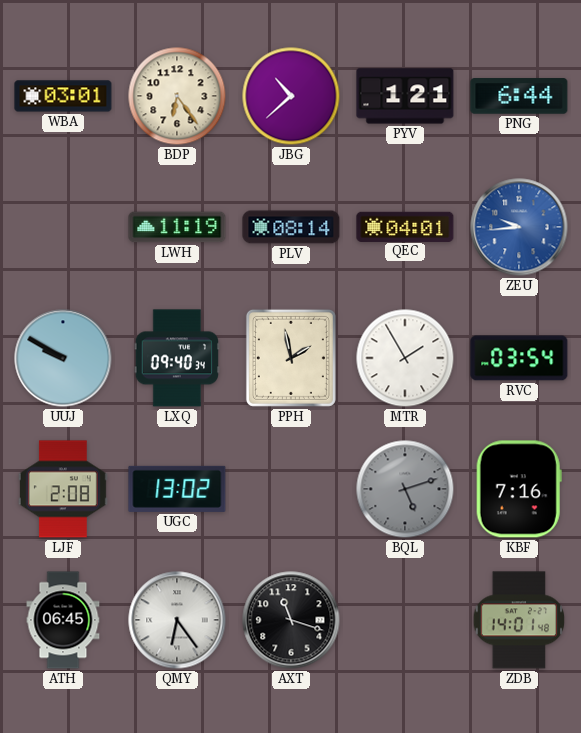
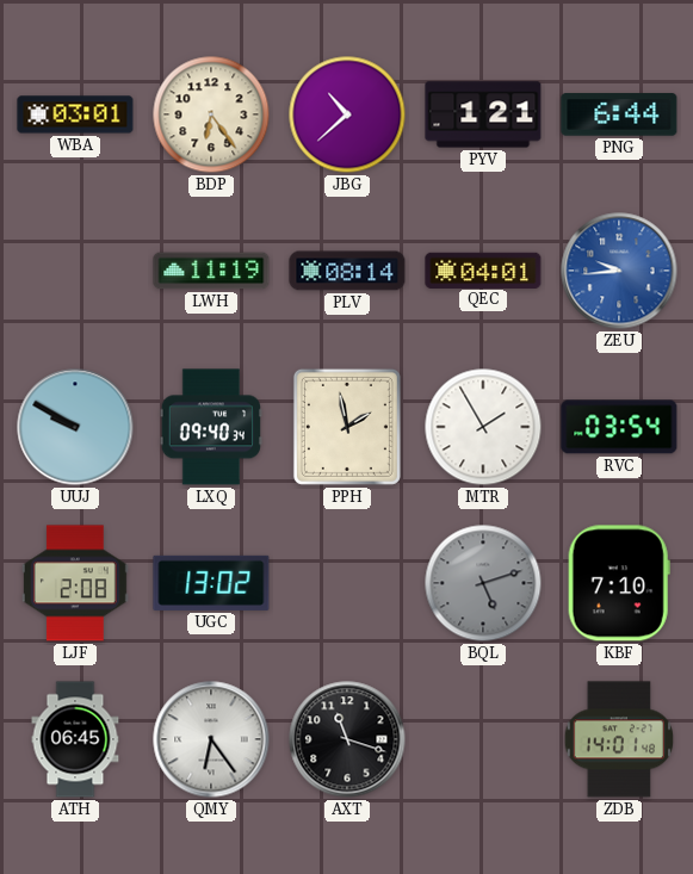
KBF: 7:16 -> 7:10
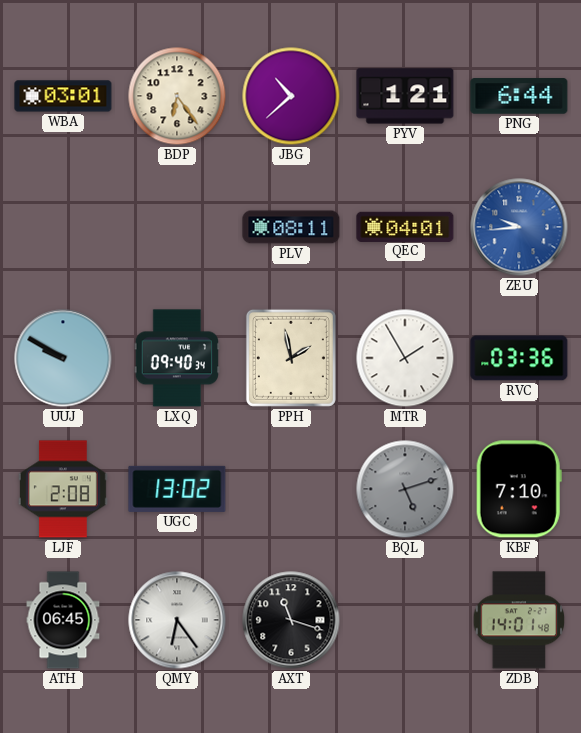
LWH: 11:19 -> none
PLV: 08:14 -> 08:11
RVC: 03:54 -> 03:36
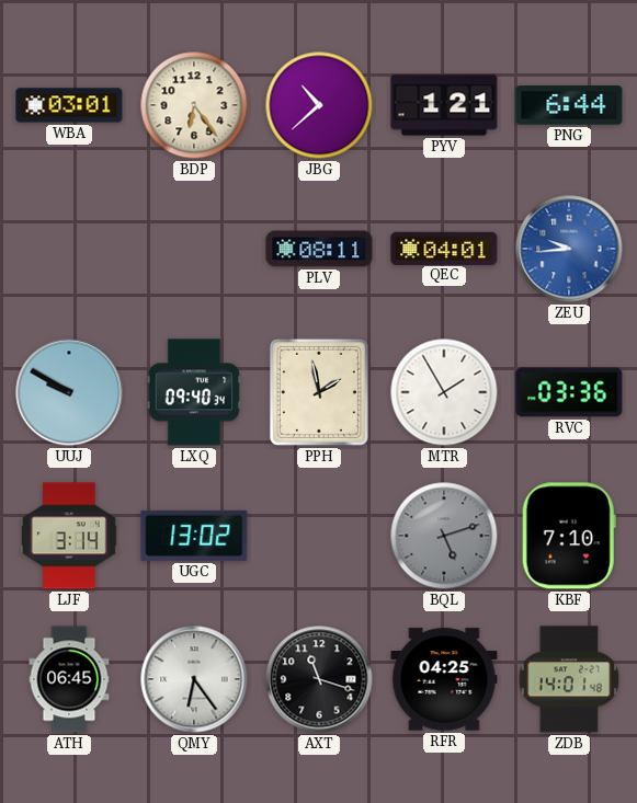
LJF: 2:08 -> 3:14
RFR: none -> 04:25
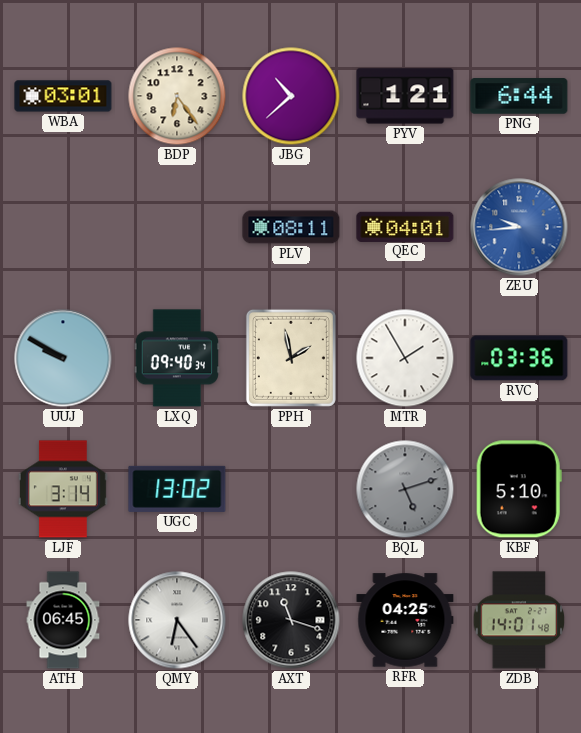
KBF: 7:10 -> 5:10
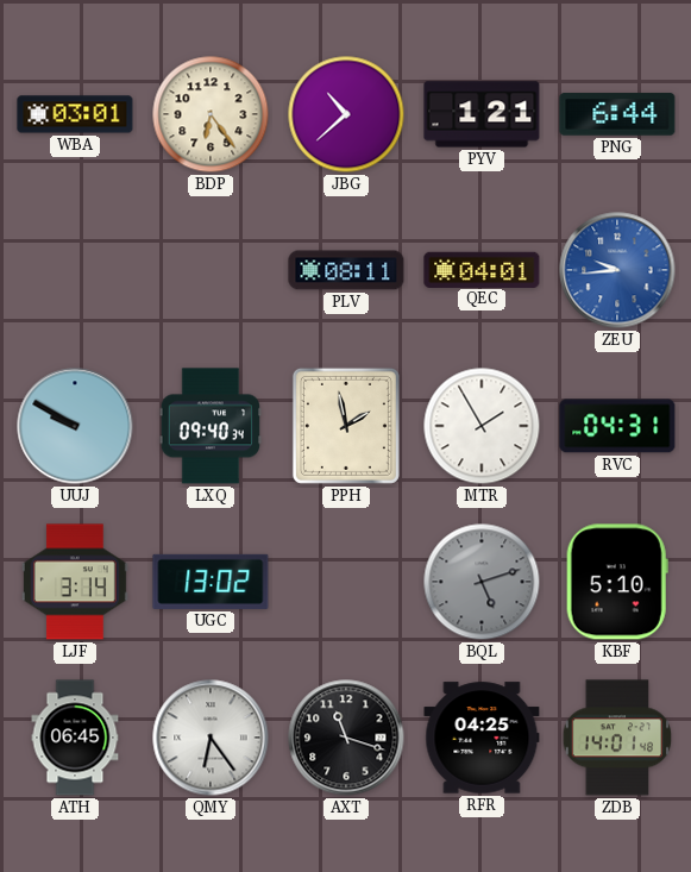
RVC: 03:36 -> 04:31
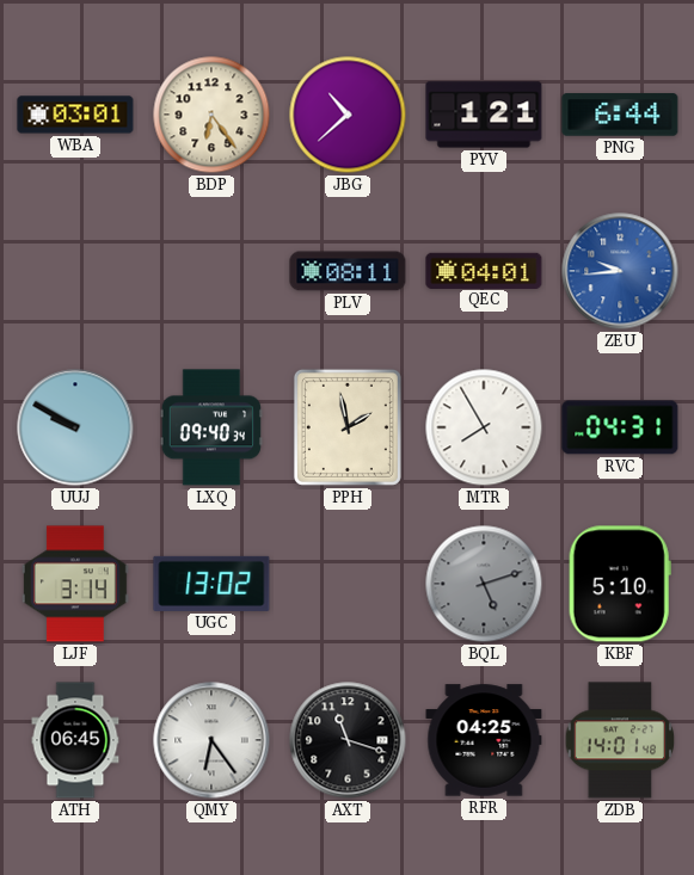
MTR: 1:55 -> 7:55
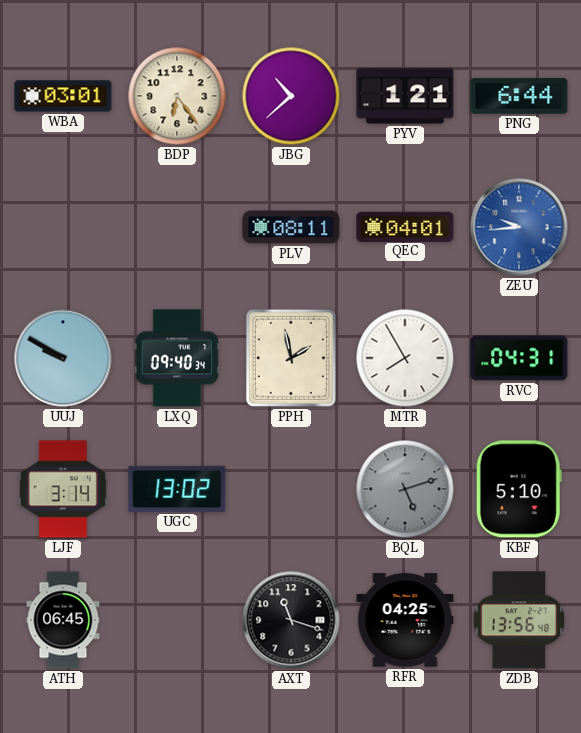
QMY: 6:24 -> none
ZDB: 14:01 -> 13:56
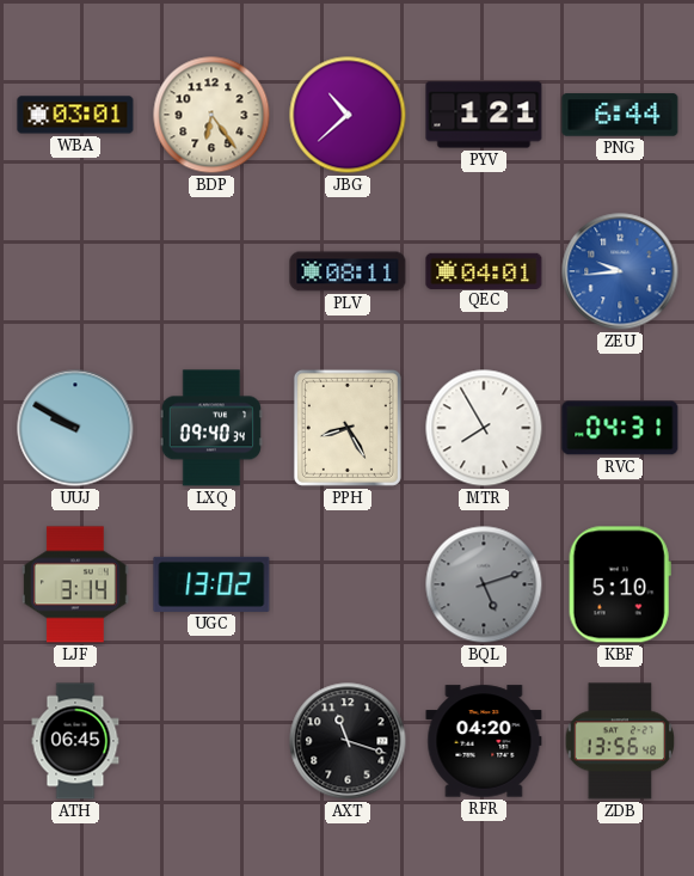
PPH: 1:58 -> 8:25
RFR: 04:25 -> 04:20
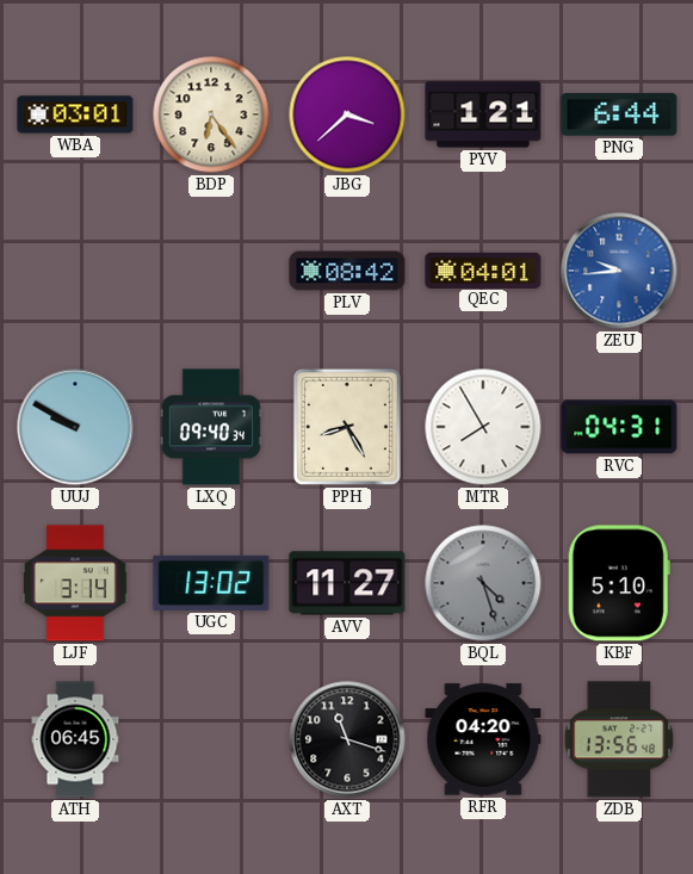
JBG: 10:38 -> 3:38
PLV: 08:11 -> 08:42
AVV: none -> 11:27
BQL: 5:12 -> 4:27
